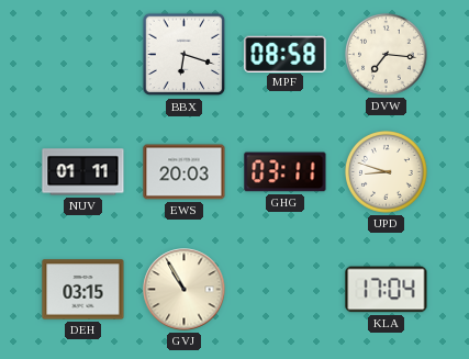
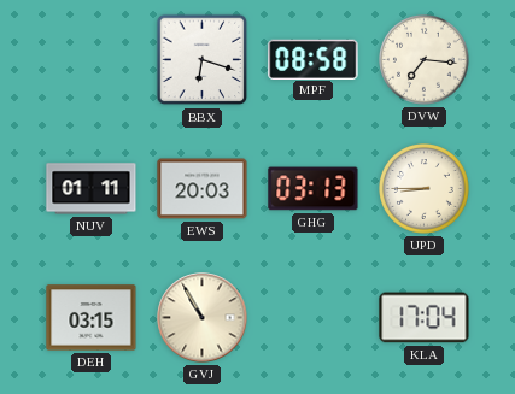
GHG: 03:11 -> 03:13
UPD: 8:48 -> 8:45
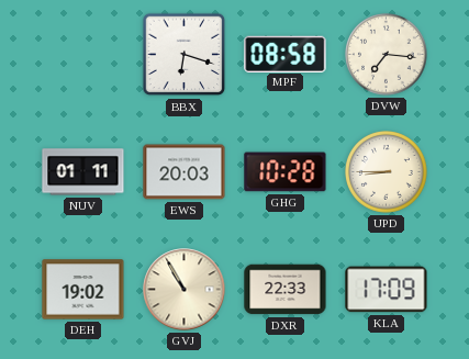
GHG: 03:13 -> 10:28
DEH: 03:15 -> 19:02
DXR: none -> 22:33
KLA: 17:04 -> 17:09
